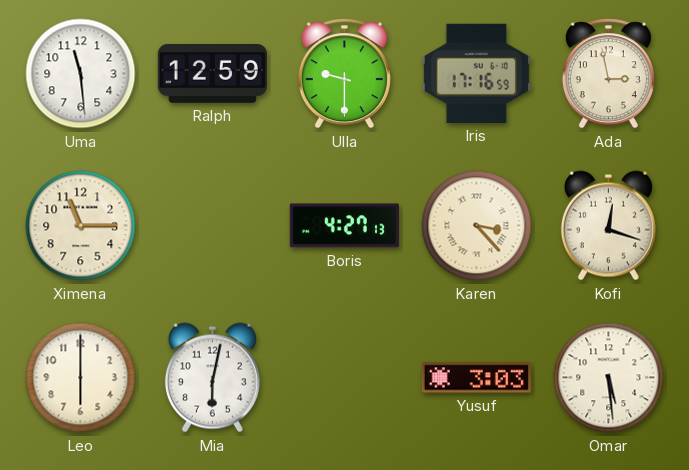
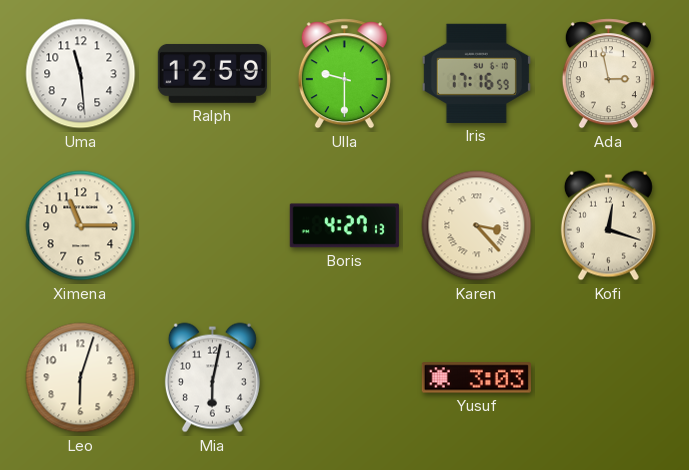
Leo: 6:00 -> 6:03
Omar: 5:29 -> none
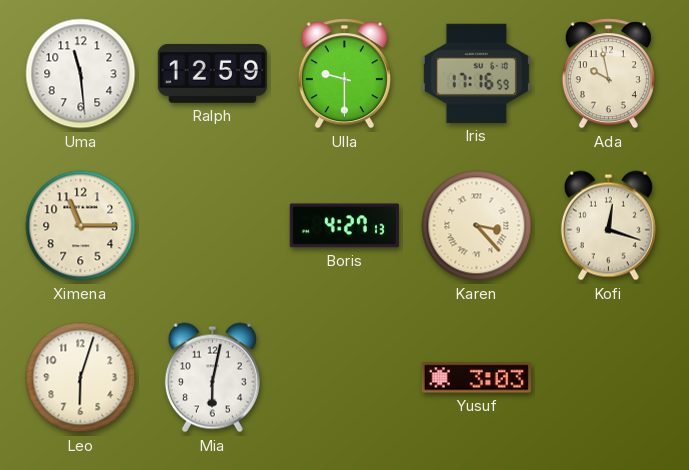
Ada: 2:58 -> 9:58
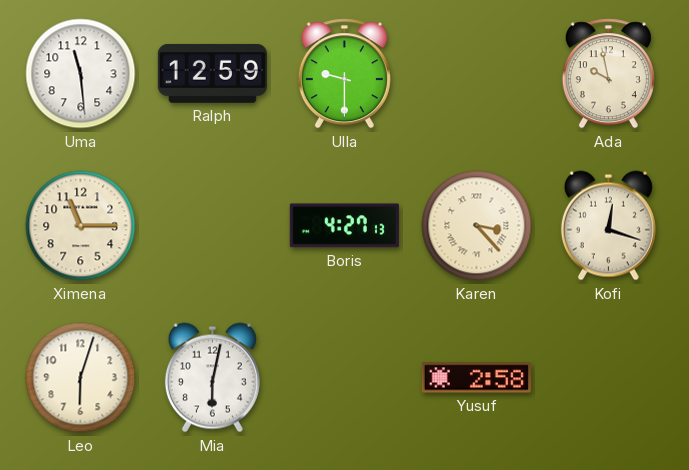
Iris: 17:16 -> none
Yusuf: 3:03 -> 2:58
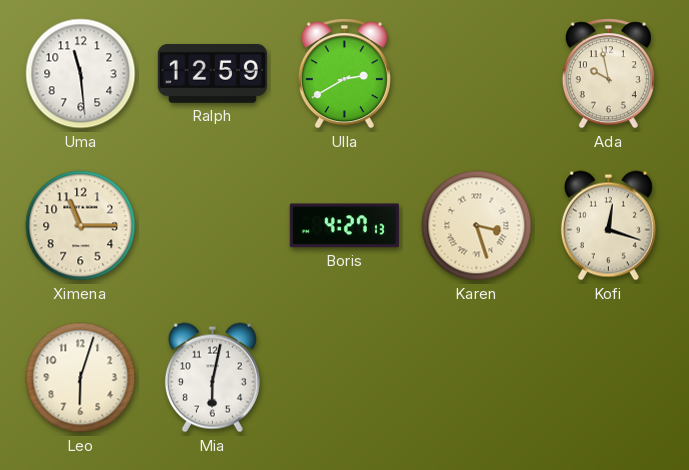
Ulla: 9:30 -> 2:40
Karen: 3:23 -> 3:27
Yusuf: 2:58 -> none
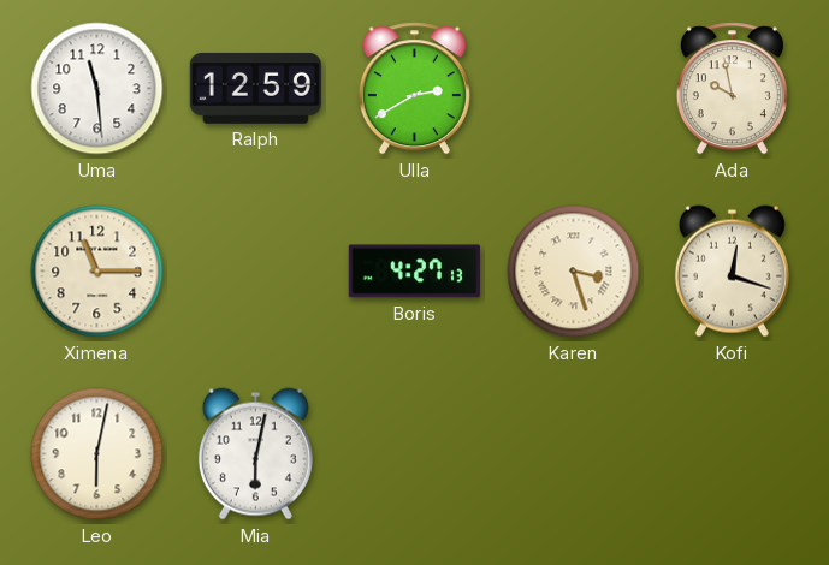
Leo: 6:03 -> 6:02
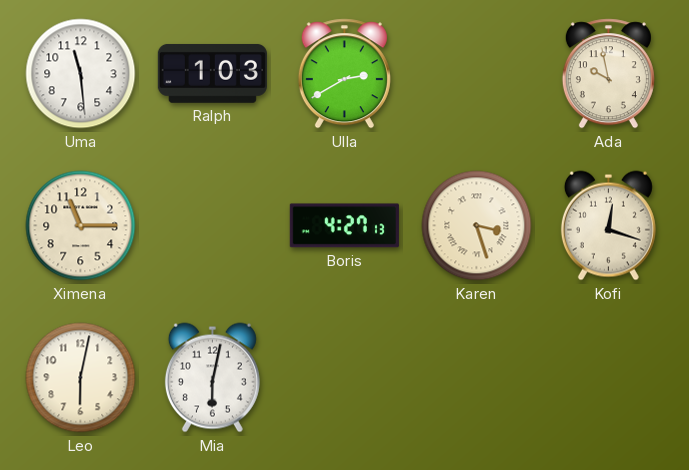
Ralph: 12:59 -> 1:03
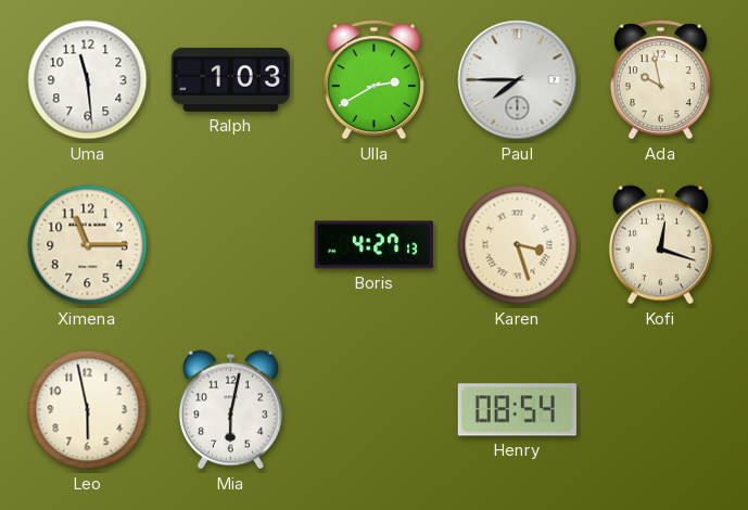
Paul: none -> 7:45
Leo: 6:02 -> 5:58
Henry: none -> 08:54
